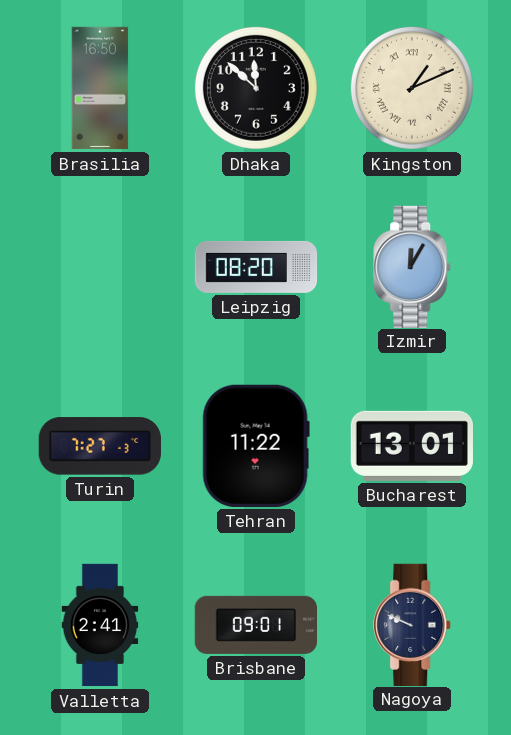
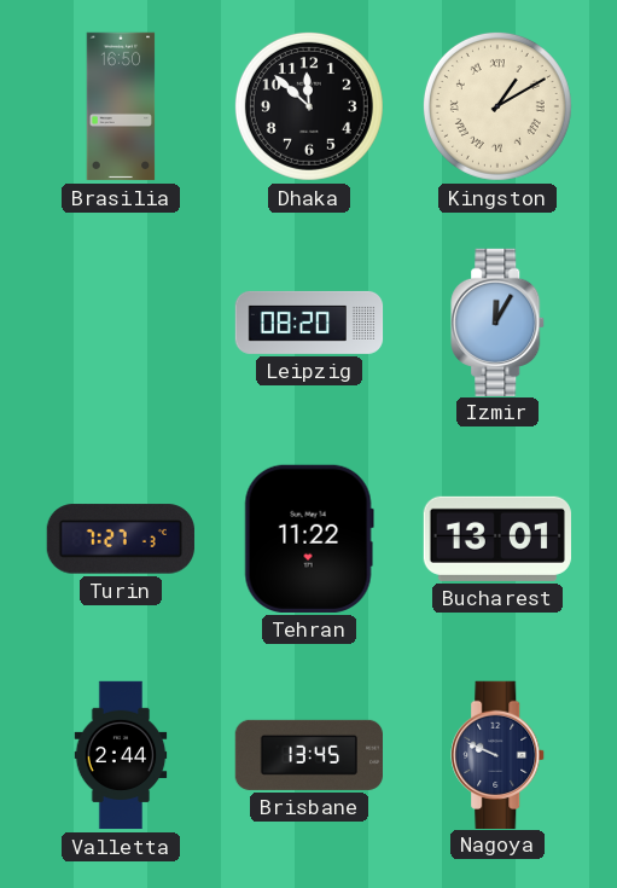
Kingston: 1:11 -> 1:10
Valletta: 2:41 -> 2:44
Brisbane: 09:01 -> 13:45
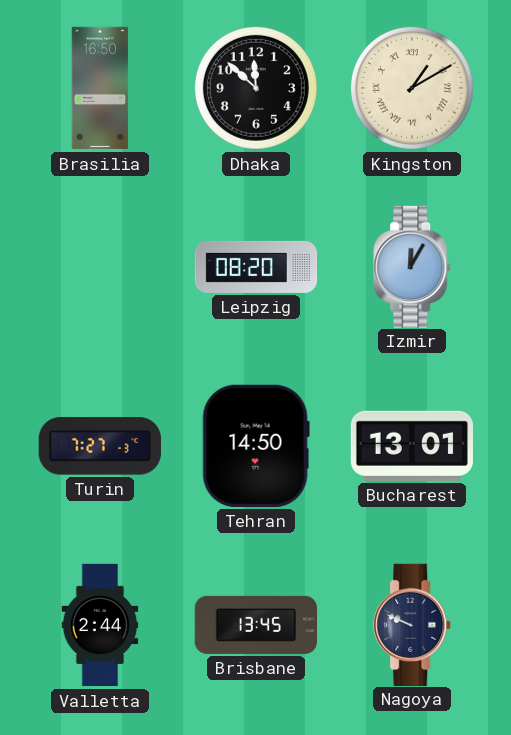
Tehran: 11:22 -> 14:50
